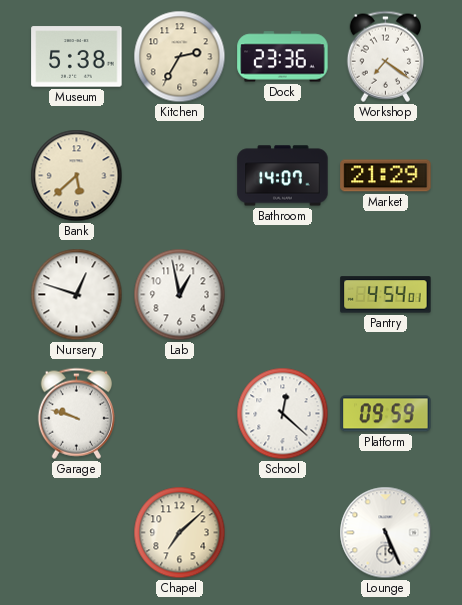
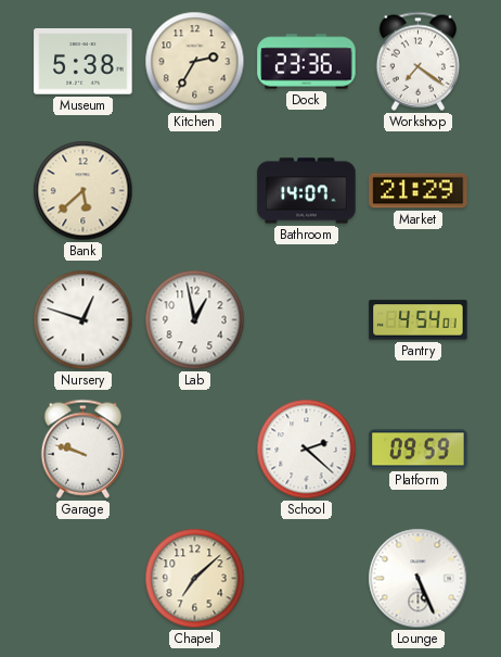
School: 12:22 -> 2:22
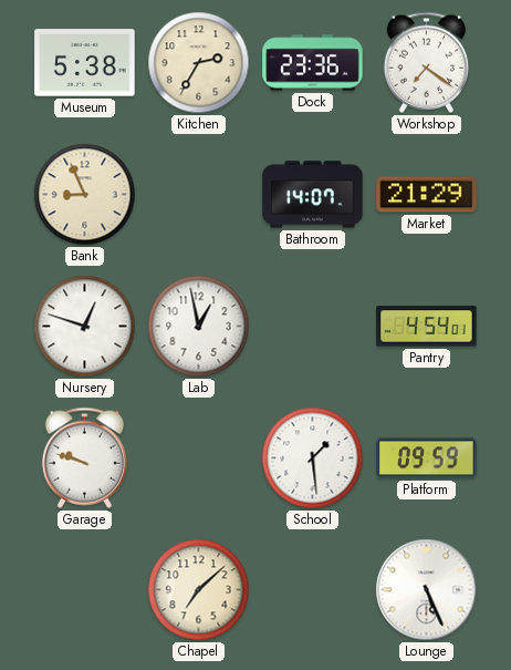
Bank: 5:38 -> 8:56
School: 2:22 -> 1:29
